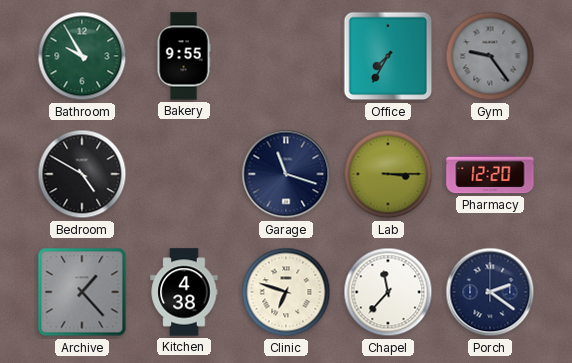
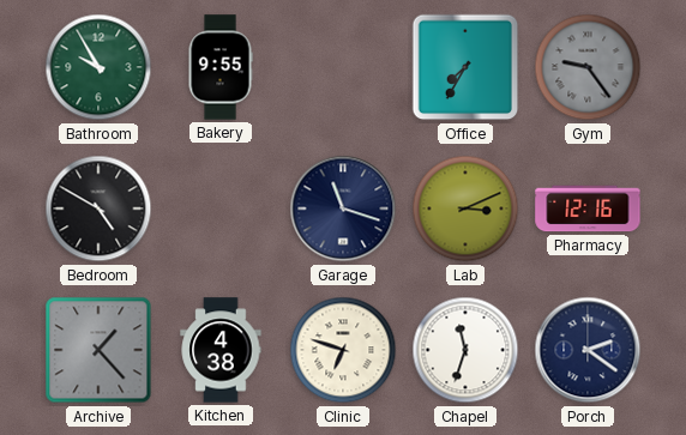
Lab: 3:15 -> 3:11
Pharmacy: 12:20 -> 12:16
Chapel: 11:37 -> 11:33
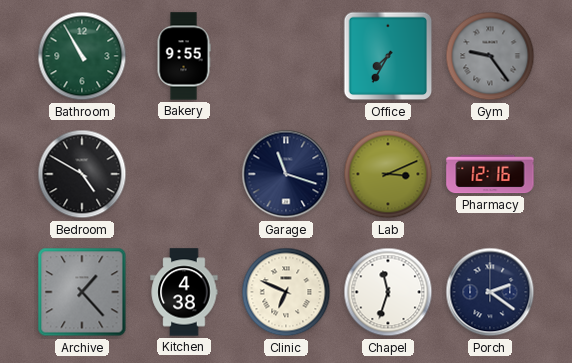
Bathroom: 9:55 -> 10:55
Clinic: 6:48 -> 6:49
